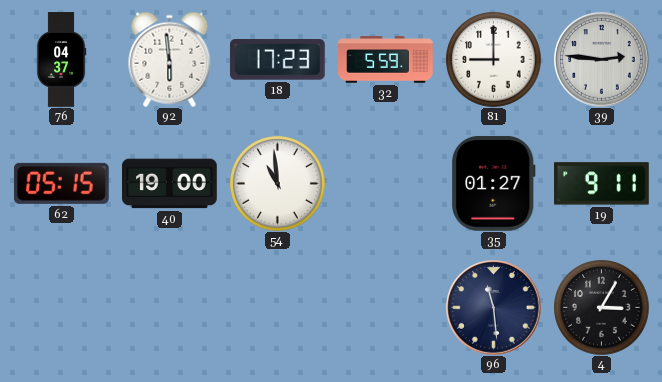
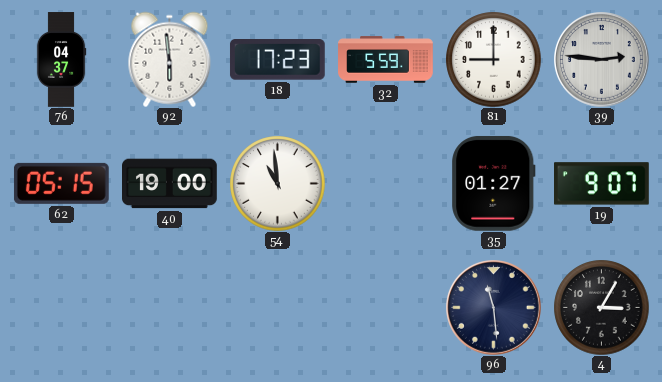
19: 9:11 -> 9:07
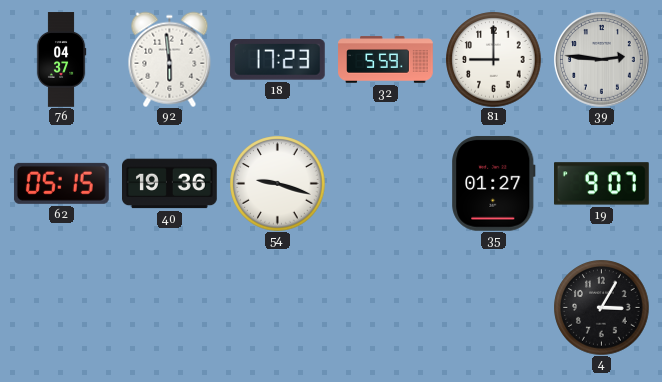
40: 19:00 -> 19:36
54: 10:59 -> 9:18
96: 11:29 -> none
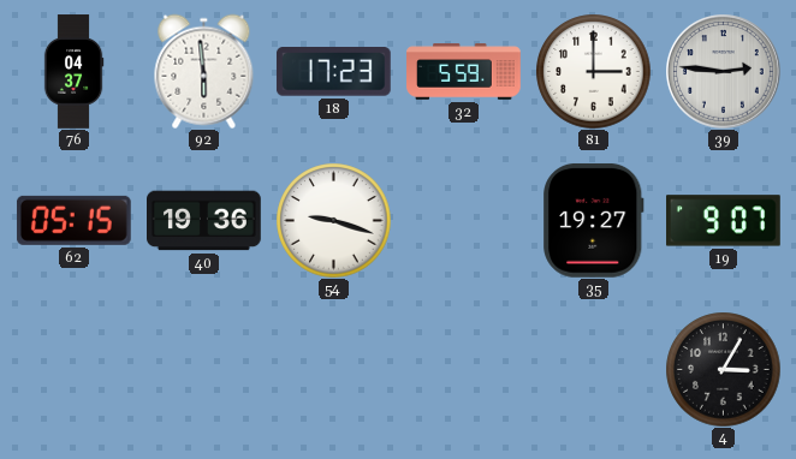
81: 9:00 -> 3:00
35: 01:27 -> 19:27
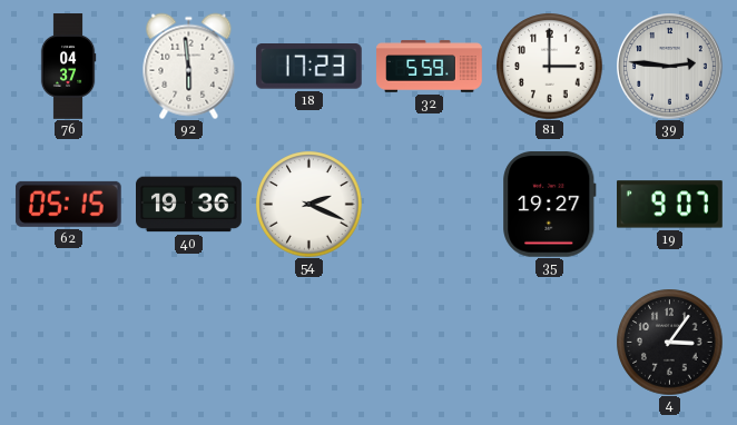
54: 9:18 -> 2:19
4: 3:05 -> 3:06
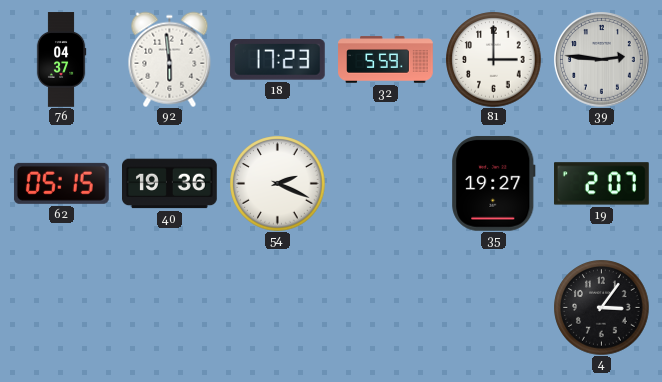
19: 9:07 -> 2:07
